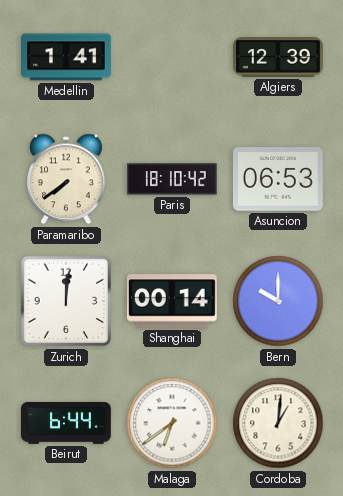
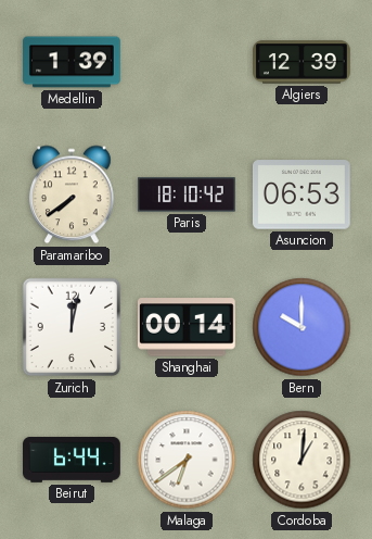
Medellin: 1:41 -> 1:39
Zurich: 12:01 -> 12:02
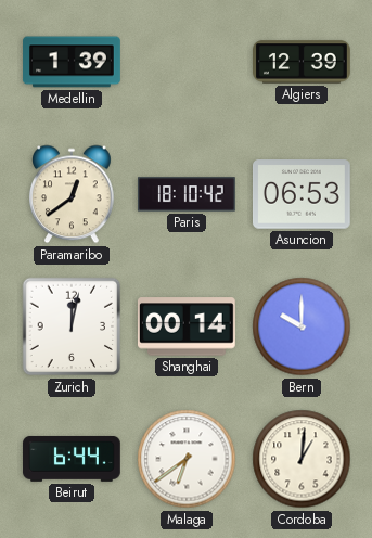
Paramaribo: 7:39 -> 12:39
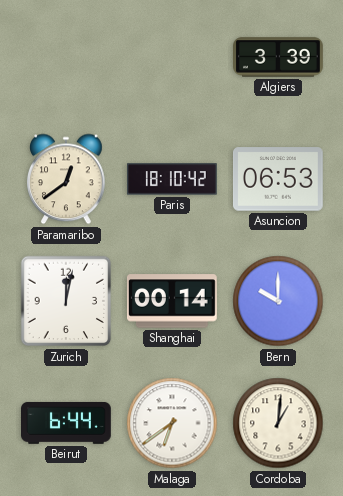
Medellin: 1:39 -> none
Algiers: 12:39 -> 3:39
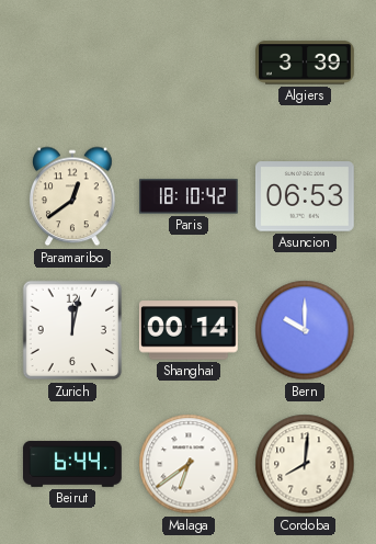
Cordoba: 1:01 -> 8:01
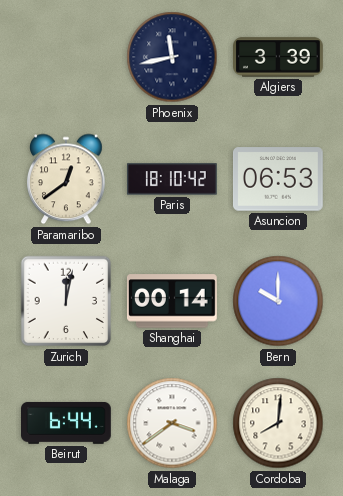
Phoenix: none -> 11:43
Malaga: 6:39 -> 3:39
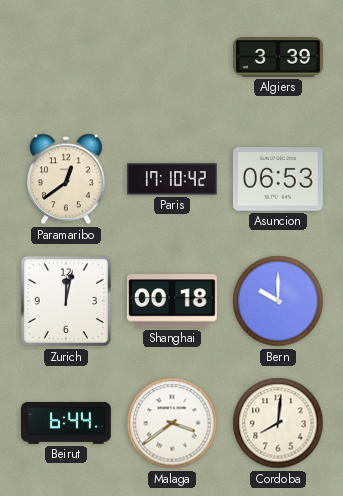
Phoenix: 11:43 -> none
Paris: 18:10 -> 17:10
Shanghai: 00:14 -> 00:18
